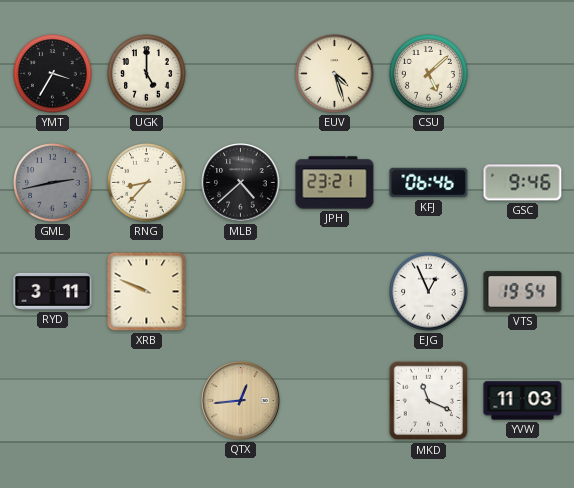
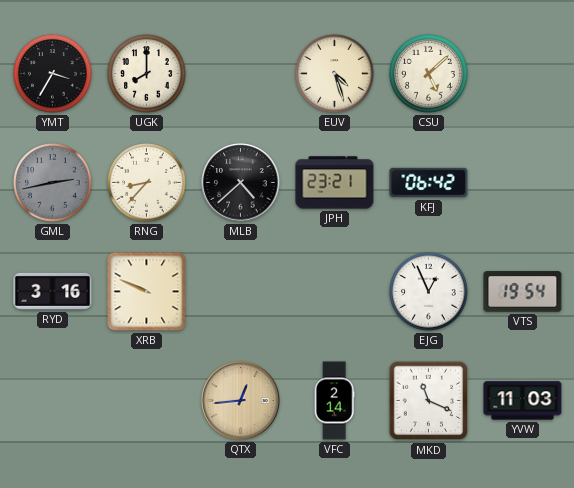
UGK: 5:00 -> 8:00
KFJ: 06:46 -> 06:42
GSC: 9:46 -> none
RYD: 3:11 -> 3:16
VFC: none -> 2:14
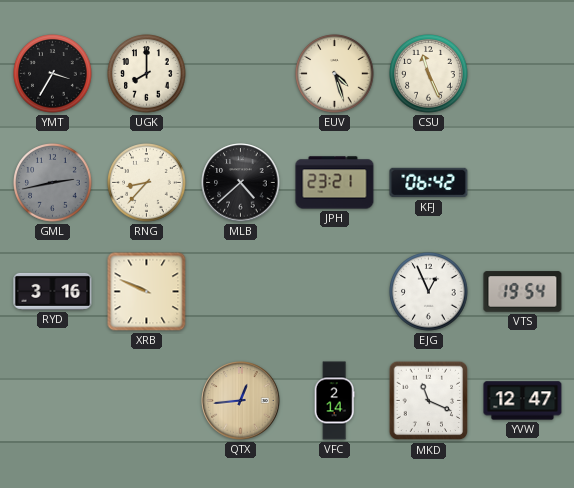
CSU: 5:08 -> 11:26
YVW: 11:03 -> 12:47
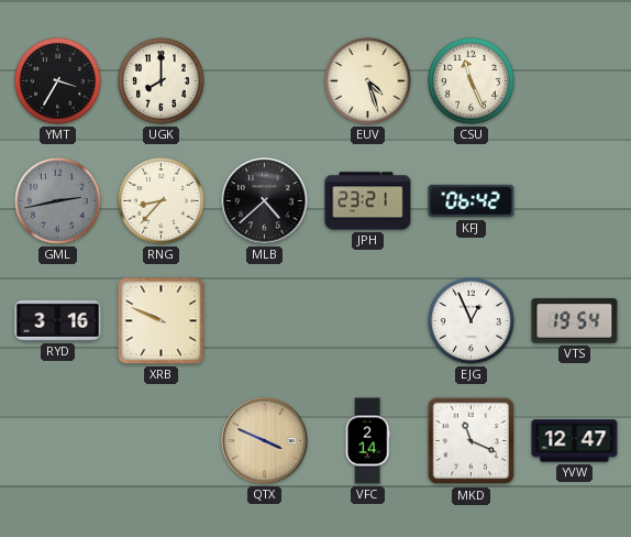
QTX: 12:44 -> 3:49
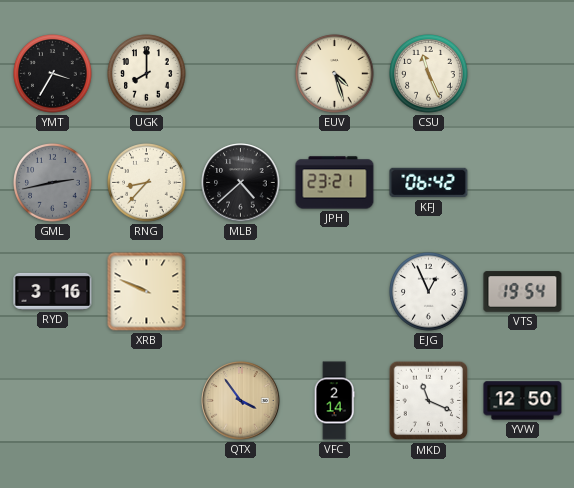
QTX: 3:49 -> 3:54
YVW: 12:47 -> 12:50
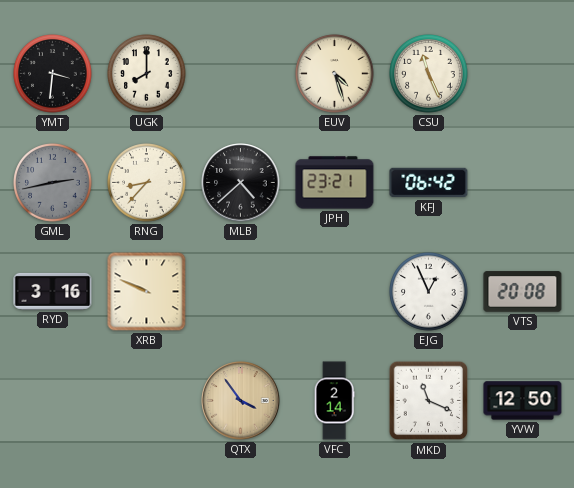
YMT: 3:35 -> 3:31
VTS: 19:54 -> 20:08
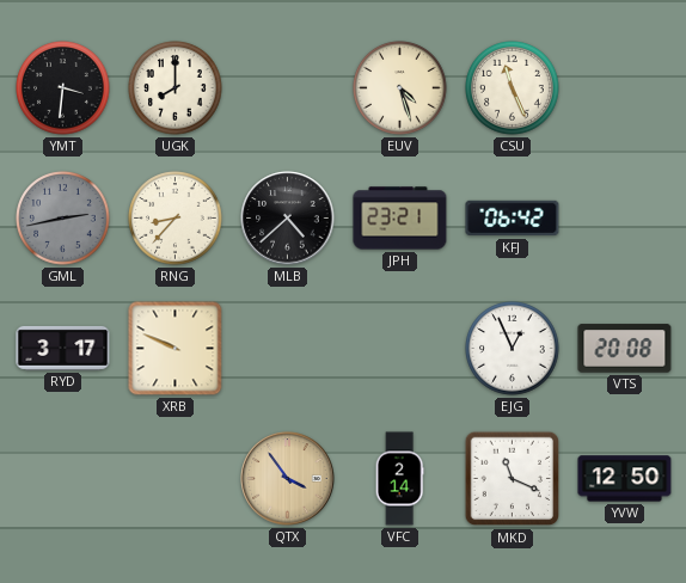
RYD: 3:16 -> 3:17
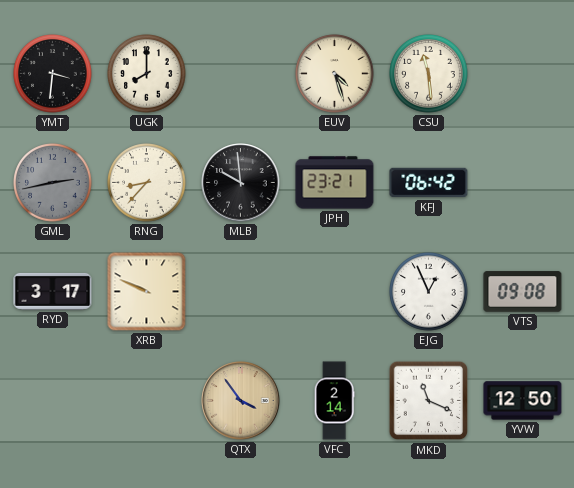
CSU: 11:26 -> 11:29
MLB: 4:38 -> 9:59
VTS: 20:08 -> 09:08
